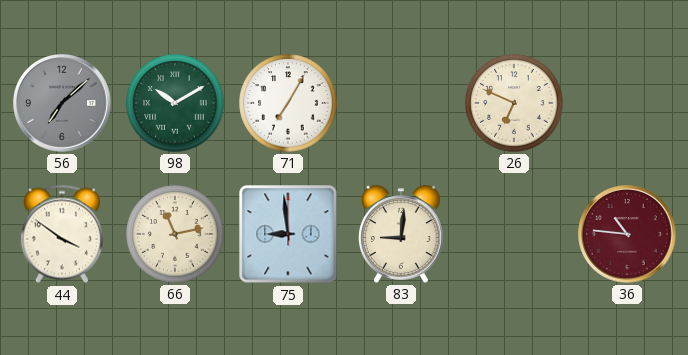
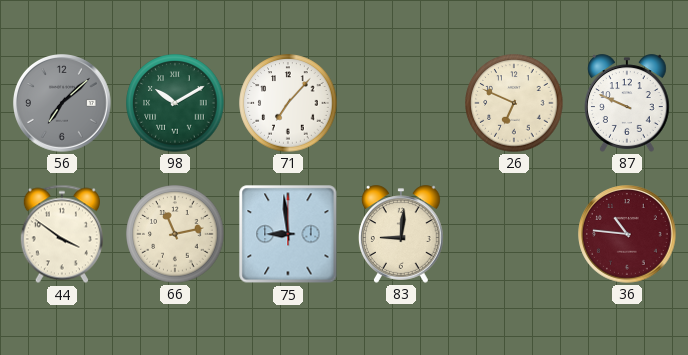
71: 7:05 -> 7:07
87: none -> 9:49
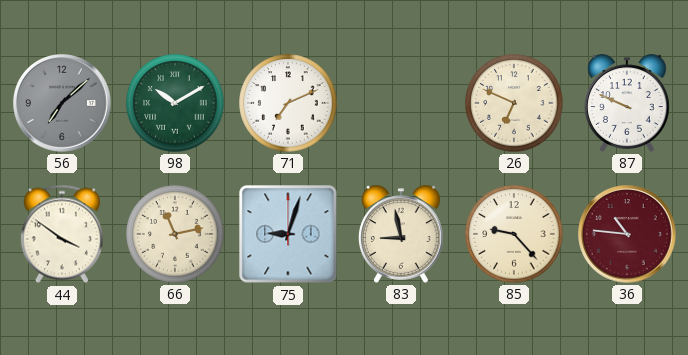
71: 7:07 -> 7:11
75: 8:59 -> 9:03
83: 9:01 -> 8:58
85: none -> 9:23
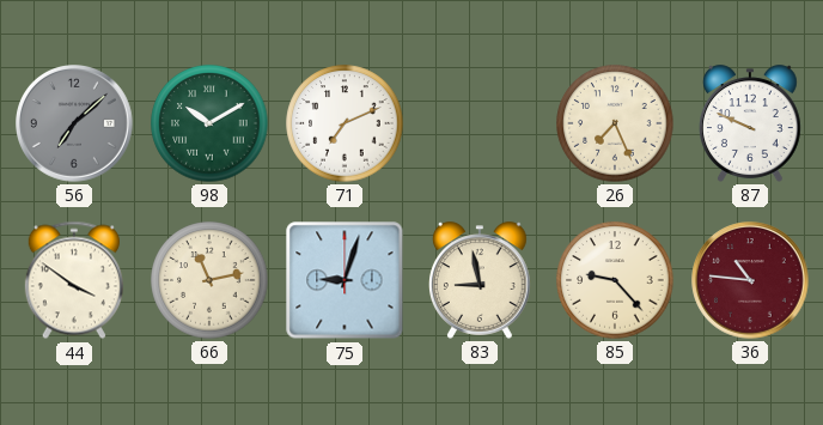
26: 6:49 -> 7:26
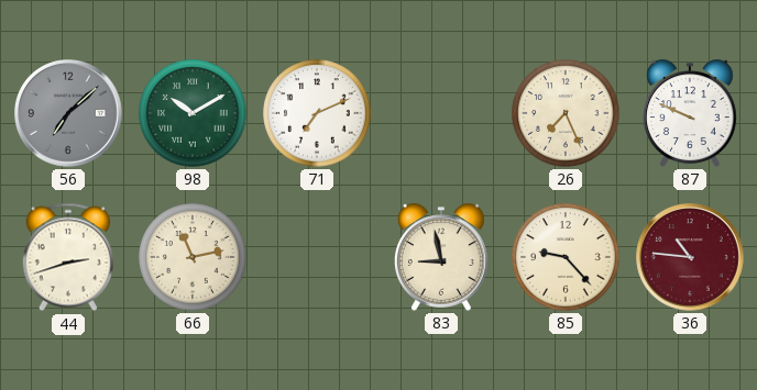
44: 3:51 -> 2:42
75: 9:03 -> none
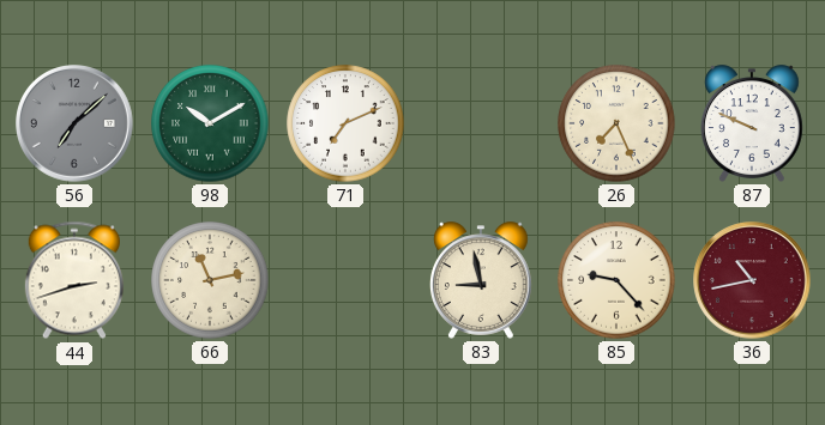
36: 10:46 -> 10:43
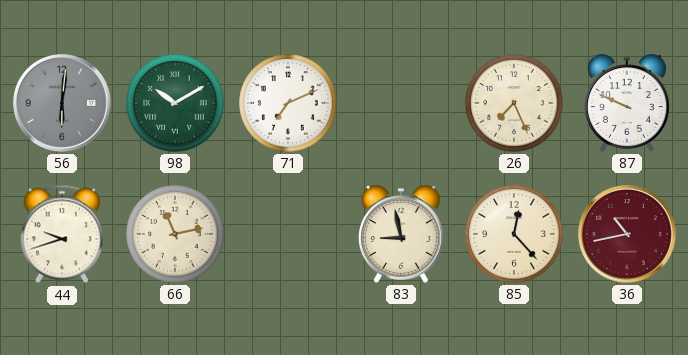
56: 7:08 -> 6:01
44: 2:42 -> 9:42
85: 9:23 -> 12:23
